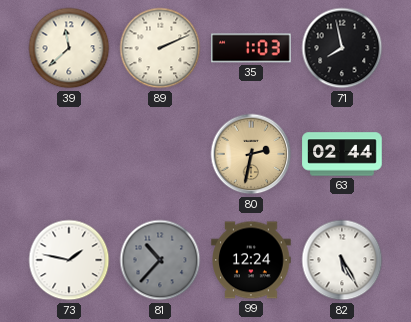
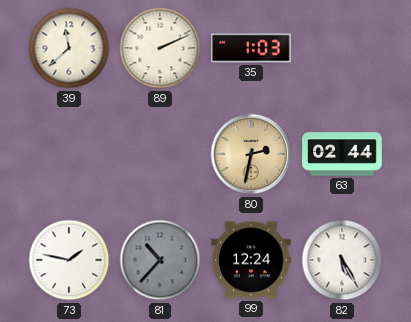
71: 7:58 -> none
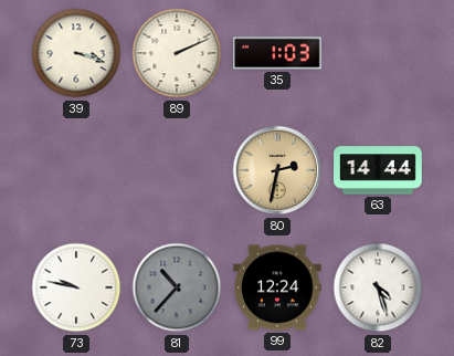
39: 11:38 -> 3:18
63: 02:44 -> 14:44
73: 1:47 -> 9:47
82: 5:25 -> 4:27
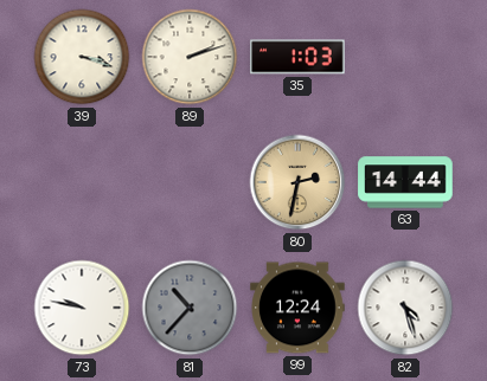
89: 2:11 -> 2:12
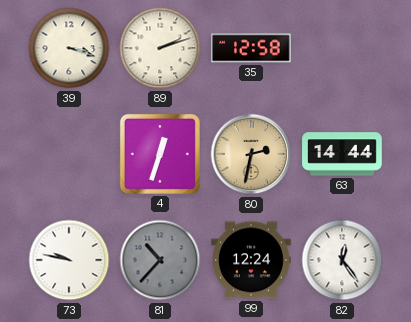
35: 1:03 -> 12:58
4: none -> 12:33
82: 4:27 -> 12:24
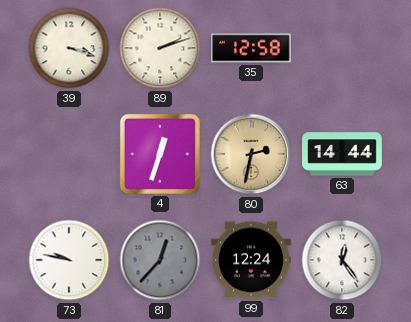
81: 10:37 -> 12:37
